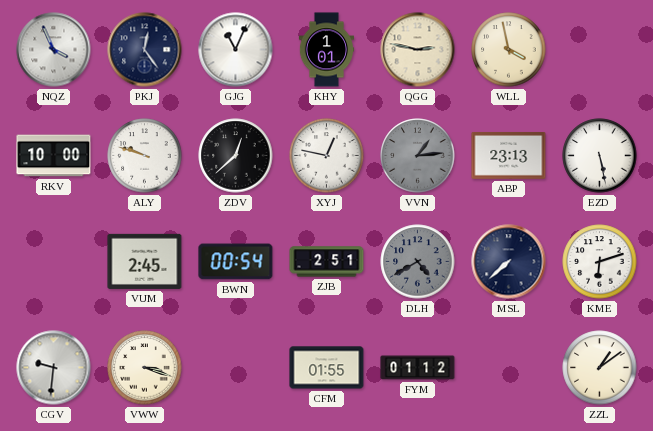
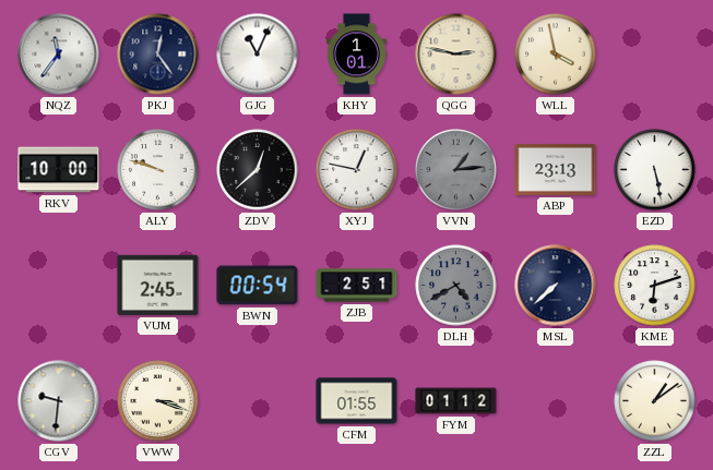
NQZ: 3:56 -> 11:36
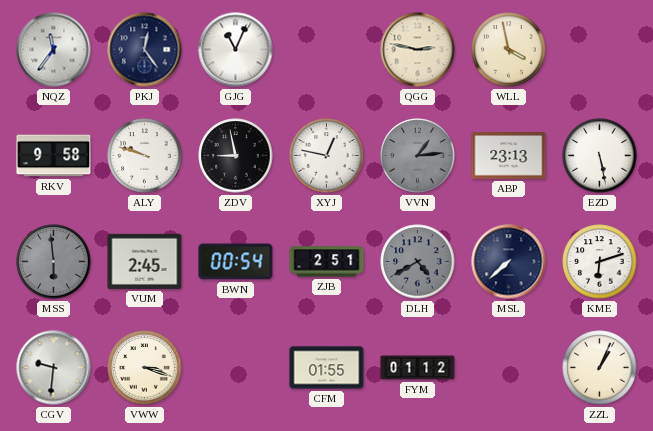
KHY: 1:01 -> none
RKV: 10:00 -> 9:58
ZDV: 12:38 -> 8:58
MSS: none -> 5:59
ZZL: 1:09 -> 1:04
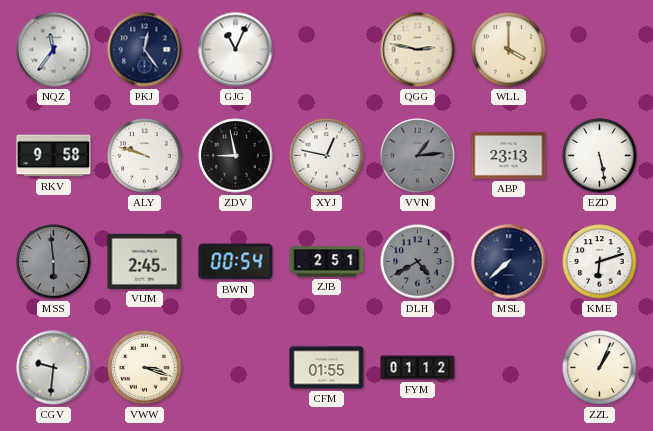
WLL: 3:58 -> 4:00
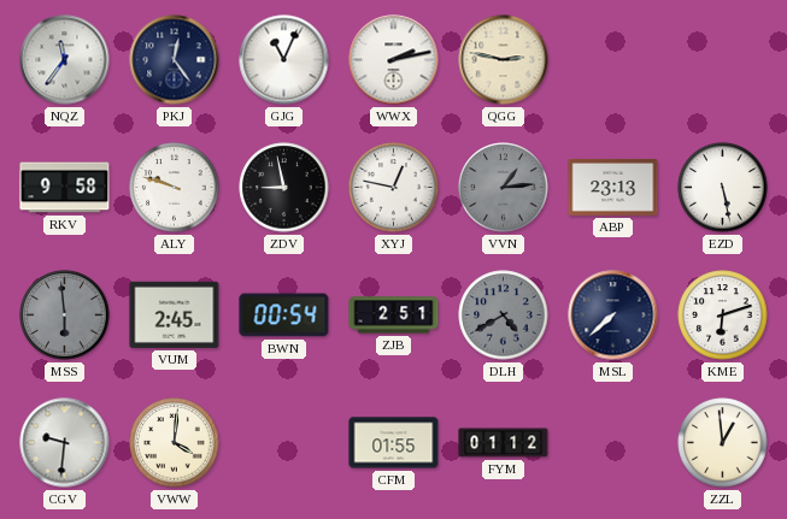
WWX: none -> 2:13
WLL: 4:00 -> none
VWW: 3:18 -> 4:01
ZZL: 1:04 -> 12:59
